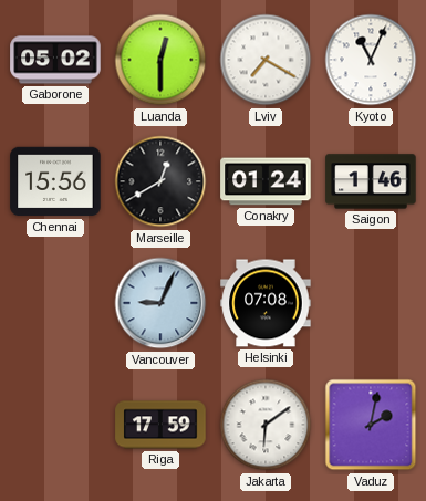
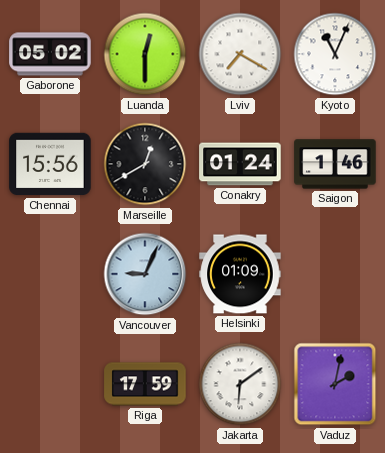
Helsinki: 07:08 -> 01:09
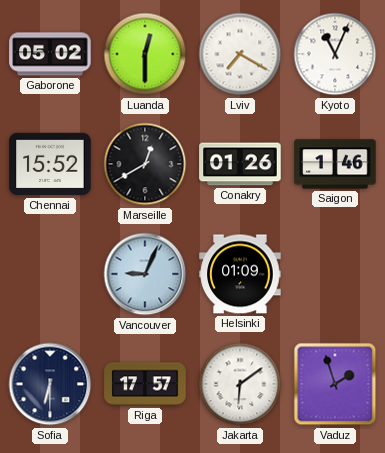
Chennai: 15:56 -> 15:52
Conakry: 01:24 -> 01:26
Sofia: none -> 6:30
Riga: 17:59 -> 17:57
Vaduz: 2:02 -> 1:57
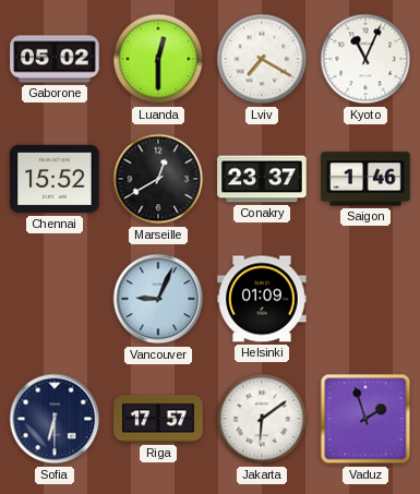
Conakry: 01:26 -> 23:37
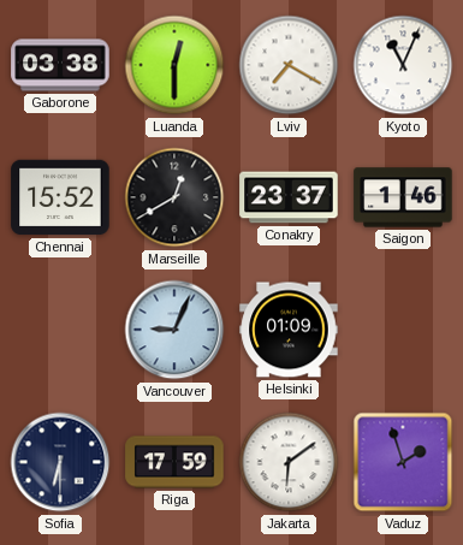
Gaborone: 05:02 -> 03:38
Riga: 17:57 -> 17:59
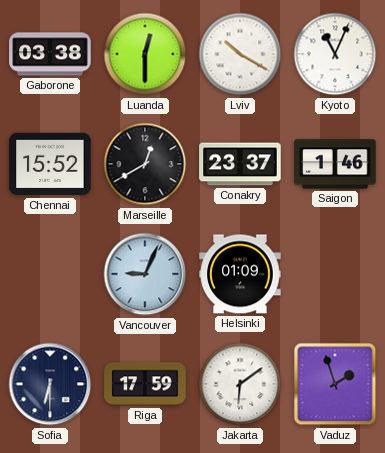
Lviv: 7:20 -> 10:20
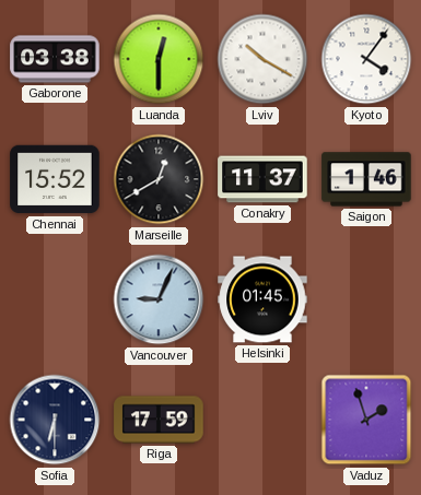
Kyoto: 11:04 -> 4:06
Conakry: 23:37 -> 11:37
Helsinki: 01:09 -> 01:45
Jakarta: 6:09 -> none
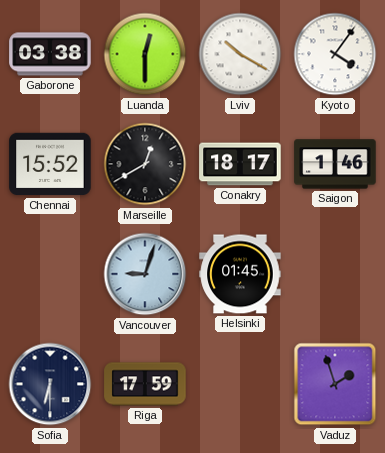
Conakry: 11:37 -> 18:17
Vancouver: 9:04 -> 9:03
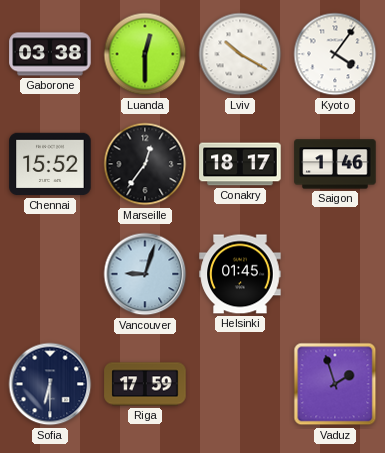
Marseille: 12:40 -> 12:36
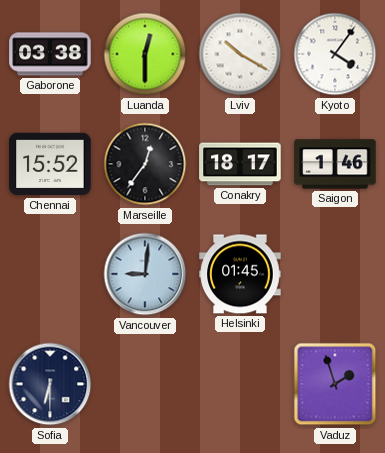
Vancouver: 9:03 -> 9:01
Riga: 17:59 -> none
